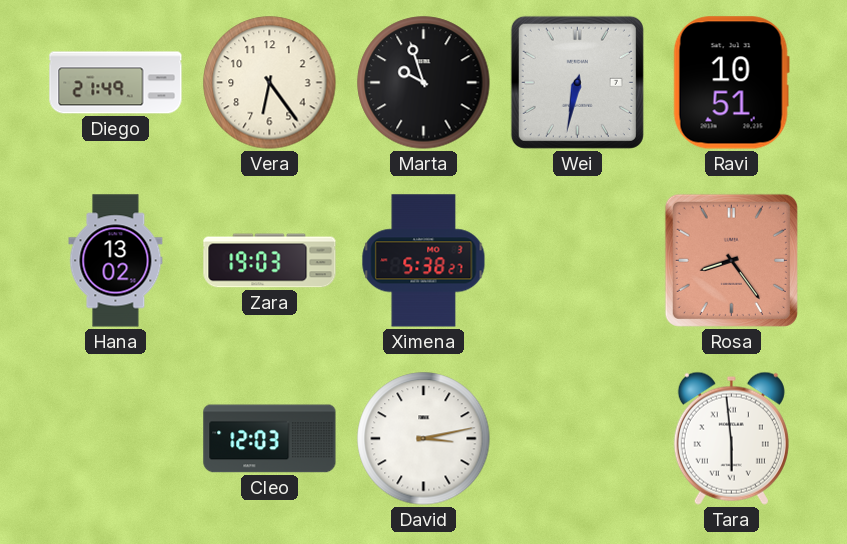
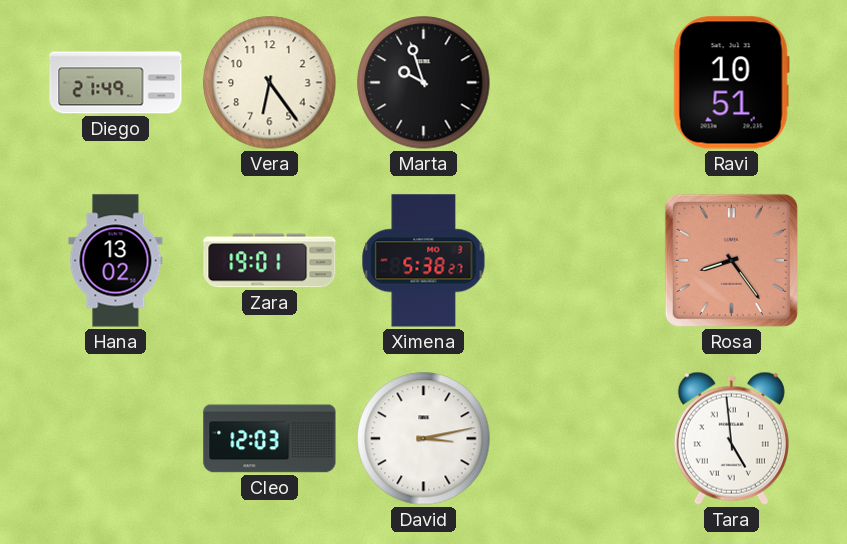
Wei: 6:32 -> none
Zara: 19:03 -> 19:01
Tara: 5:59 -> 4:59
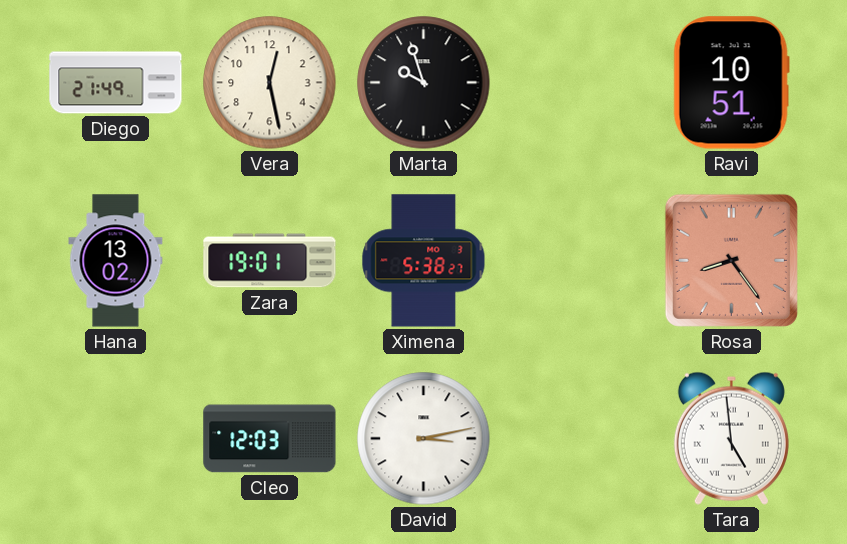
Vera: 6:24 -> 12:28
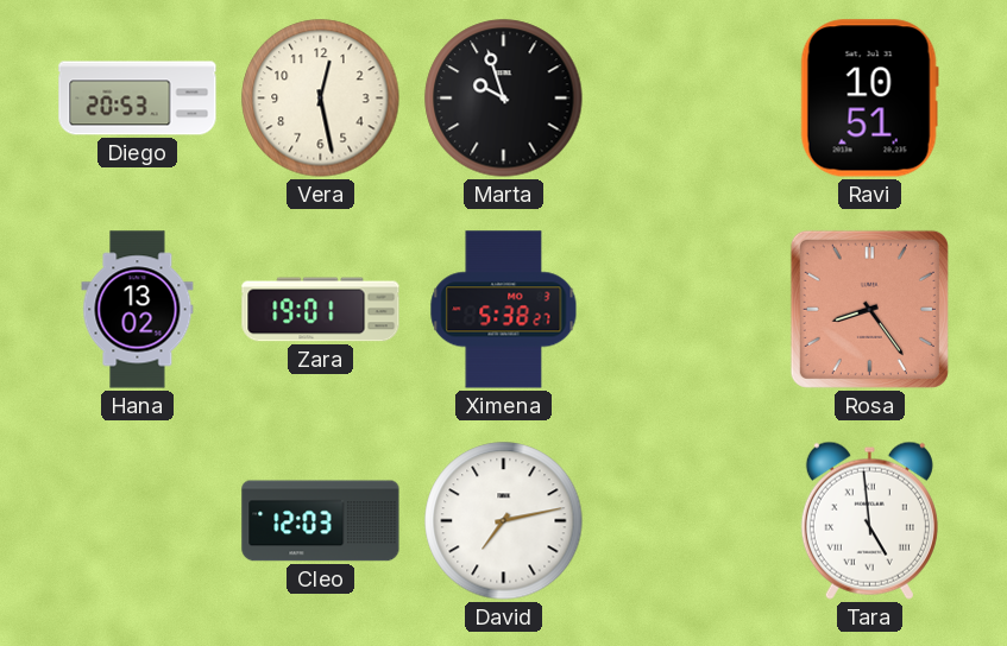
Diego: 21:49 -> 20:53
David: 3:13 -> 7:13
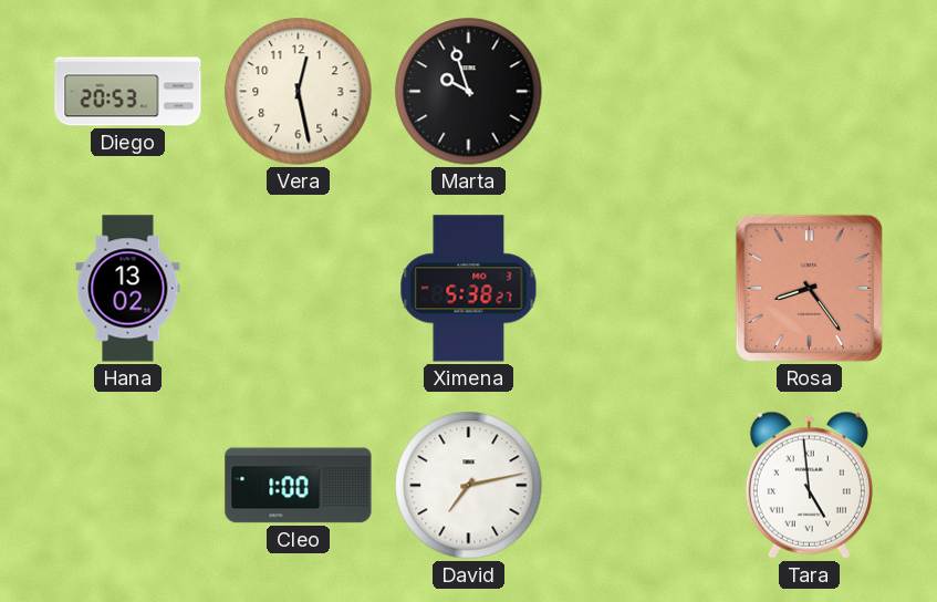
Ravi: 10:51 -> none
Zara: 19:01 -> none
Cleo: 12:03 -> 1:00
